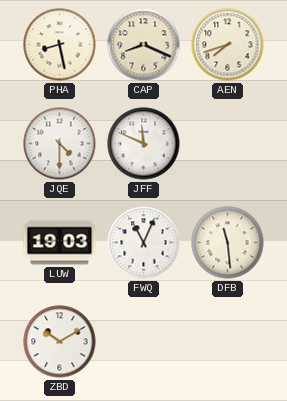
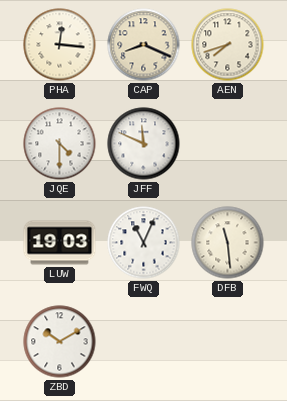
PHA: 8:28 -> 12:16
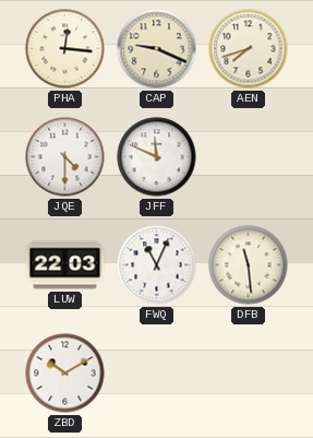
CAP: 8:19 -> 9:19
LUW: 19:03 -> 22:03
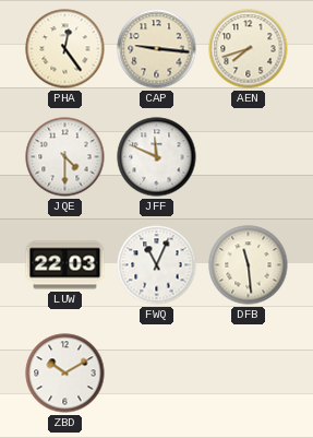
PHA: 12:16 -> 12:24
CAP: 9:19 -> 9:16
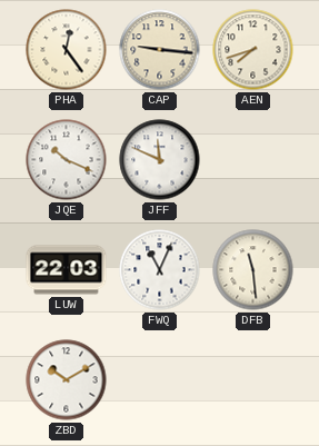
JQE: 4:30 -> 10:19
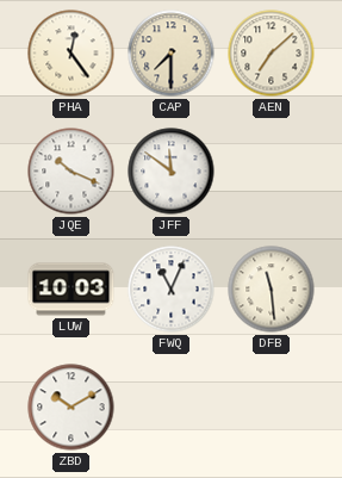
CAP: 9:16 -> 7:30
AEN: 7:42 -> 7:08
JFF: 11:49 -> 11:51
LUW: 22:03 -> 10:03
